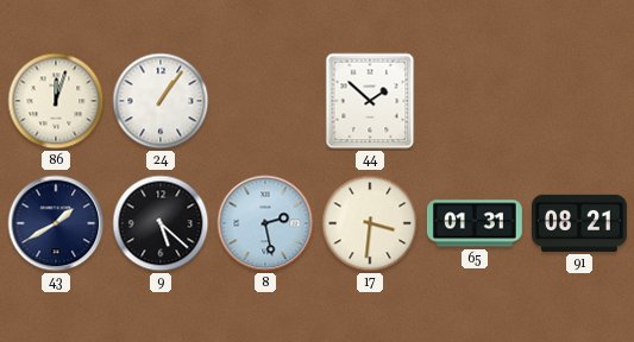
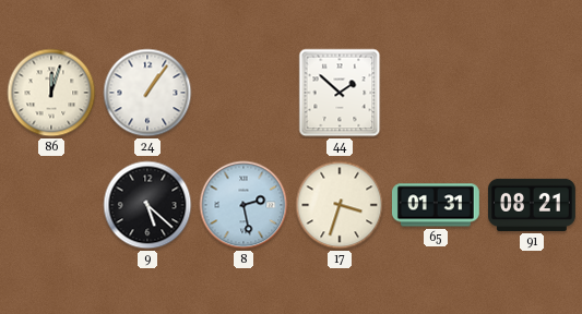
43: 1:40 -> none
17: 3:31 -> 3:33
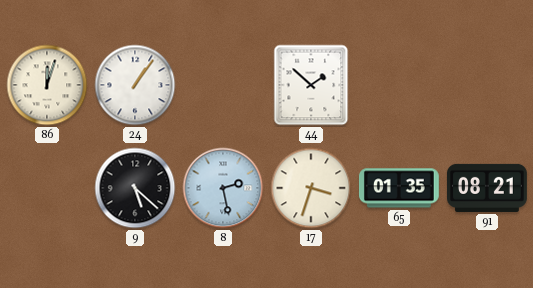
65: 01:31 -> 01:35
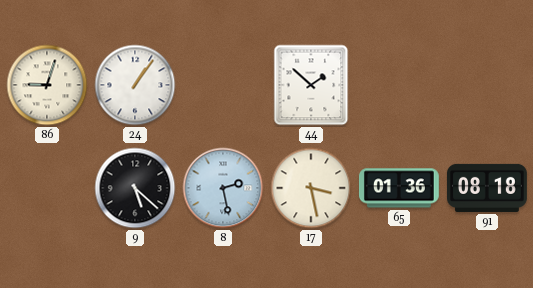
86: 12:03 -> 9:03
17: 3:33 -> 3:28
65: 01:35 -> 01:36
91: 08:21 -> 08:18
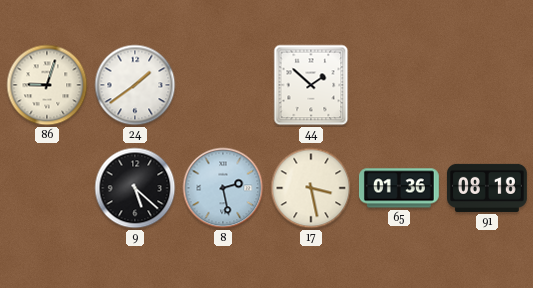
24: 1:06 -> 1:39
